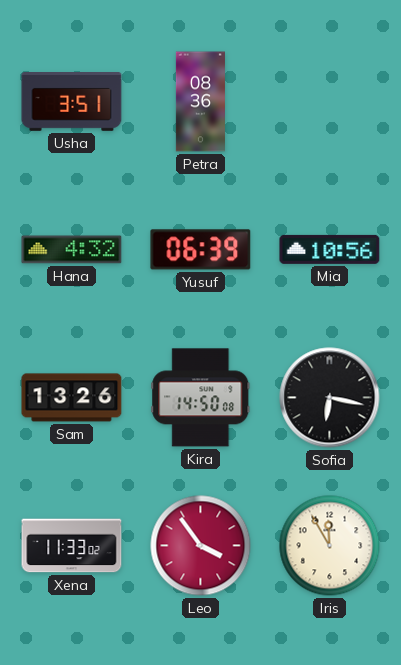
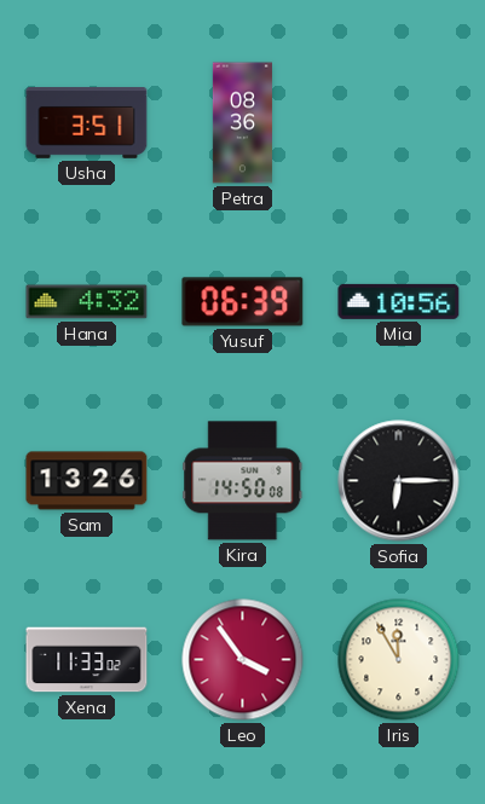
Sofia: 6:17 -> 6:15
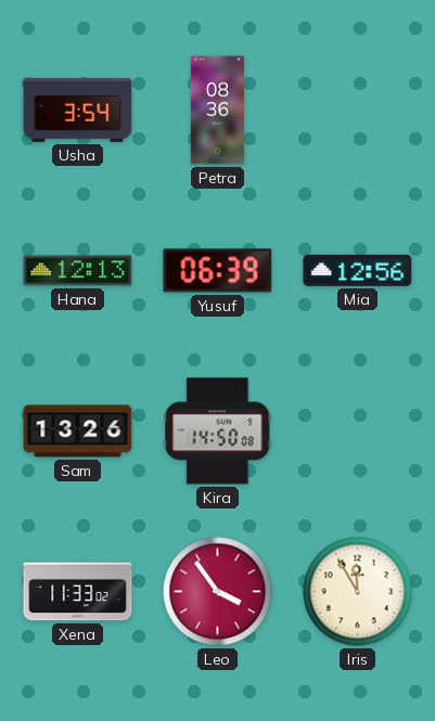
Usha: 3:51 -> 3:54
Hana: 4:32 -> 12:13
Mia: 10:56 -> 12:56
Sofia: 6:15 -> none
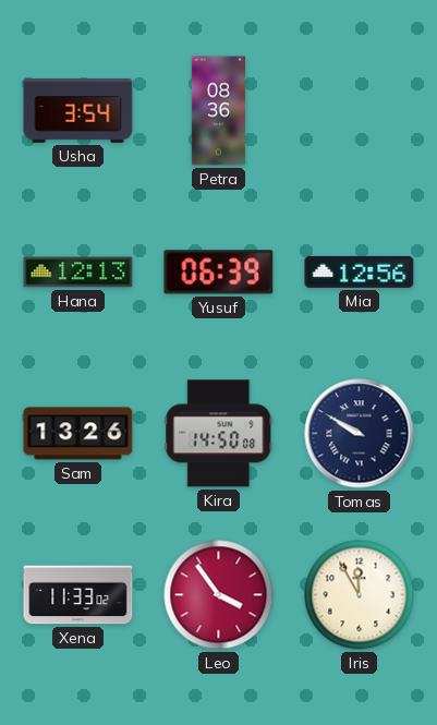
Tomas: none -> 9:50
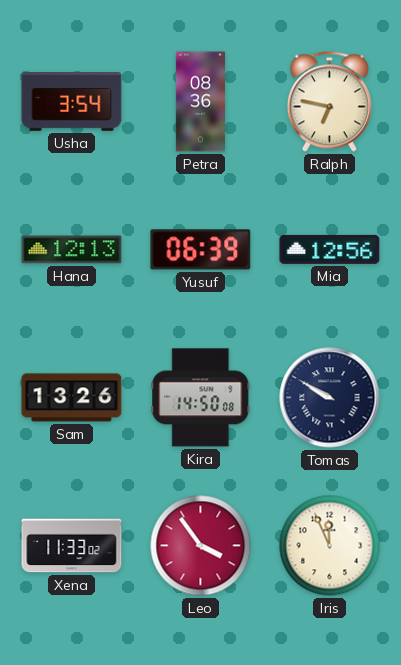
Ralph: none -> 6:47
Iris: 11:55 -> 11:56
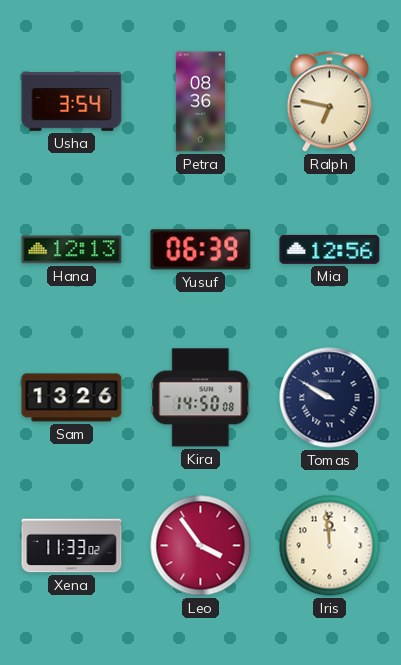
Iris: 11:56 -> 11:59
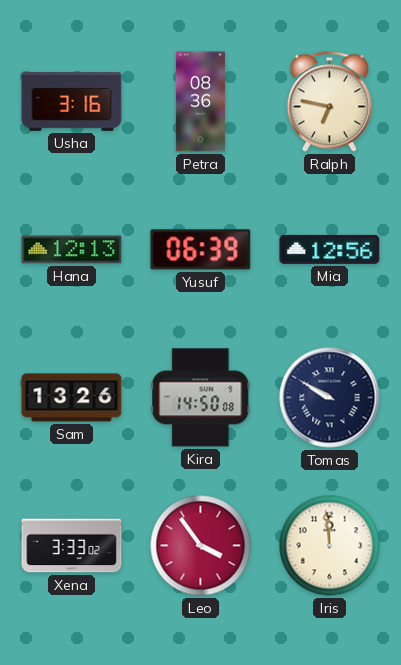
Usha: 3:54 -> 3:16
Xena: 11:33 -> 3:33
